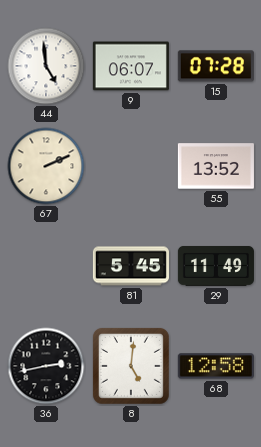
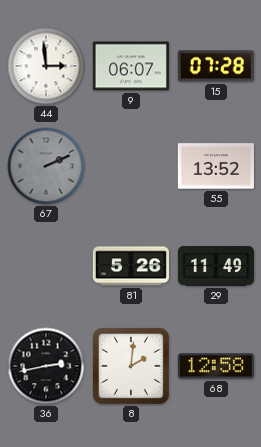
44: 4:59 -> 2:59
67 dial: cream -> grey
81: 5:45 -> 5:26
8: 5:01 -> 2:01
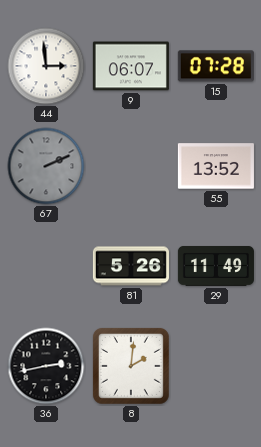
68: 12:58 -> none
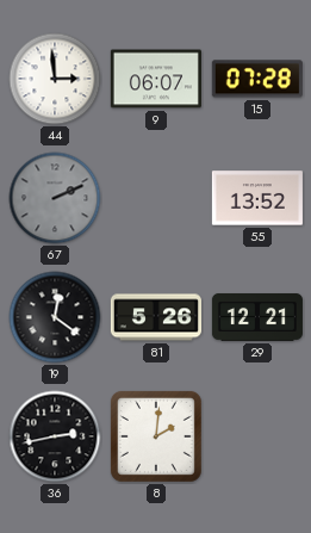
19: none -> 12:21
29: 11:49 -> 12:21
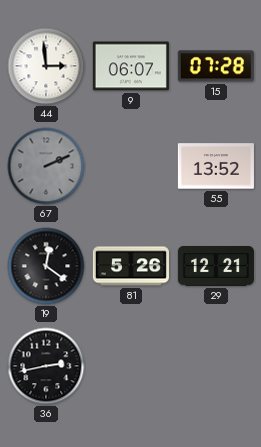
8: 2:01 -> none
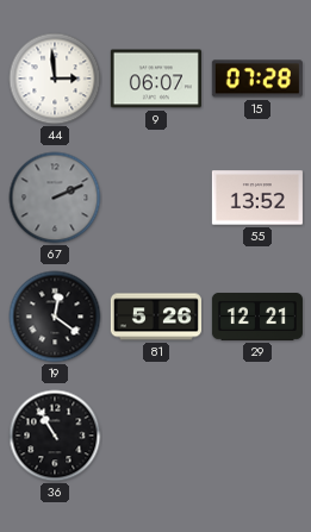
36: 2:43 -> 10:55
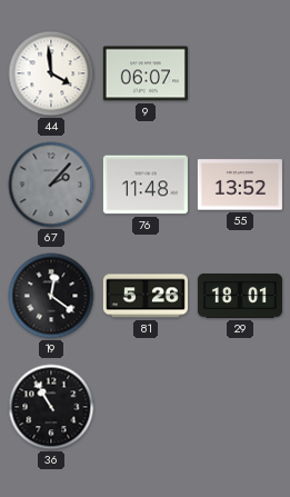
44: 2:59 -> 3:59
15: 07:28 -> none
67: 2:11 -> 2:07
76: none -> 11:48
29: 12:21 -> 18:01
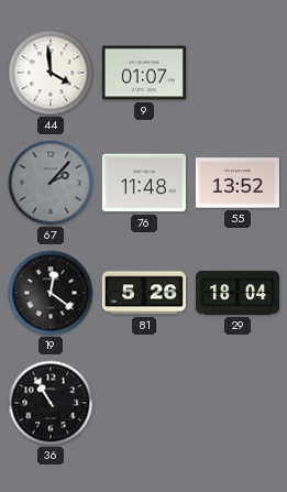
9: 06:07 -> 01:07
29: 18:01 -> 18:04
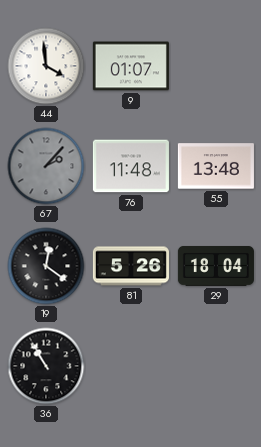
55: 13:52 -> 13:48
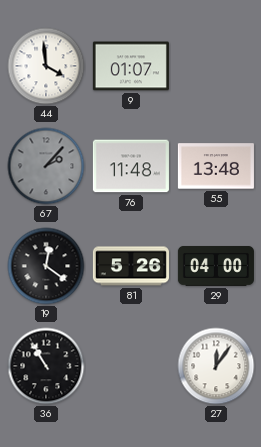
29: 18:04 -> 04:00
27: none -> 12:06
